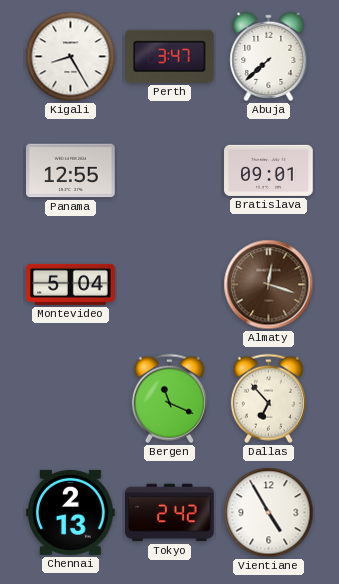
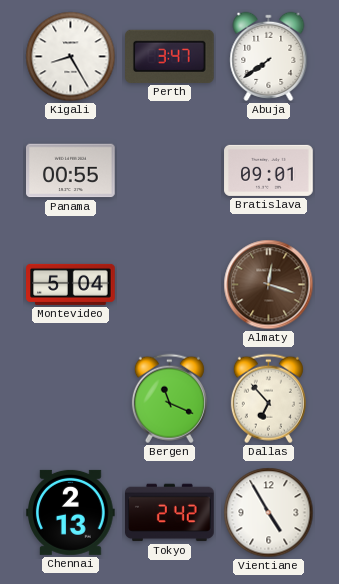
Abuja: 7:38 -> 7:39
Panama: 12:55 -> 00:55
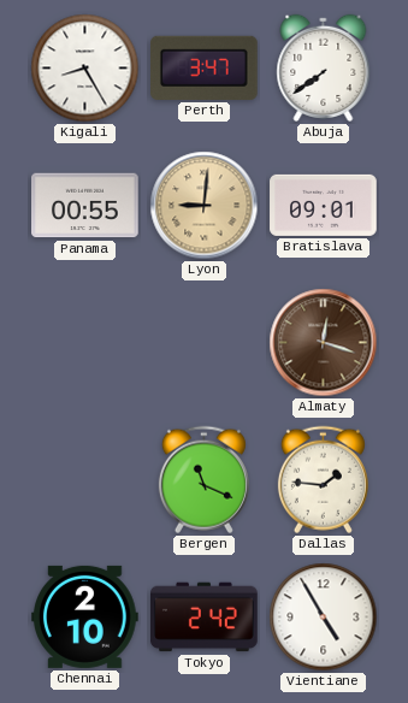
Lyon: none -> 9:01
Montevideo: 5:04 -> none
Dallas: 6:53 -> 1:46
Chennai: 2:13 -> 2:10
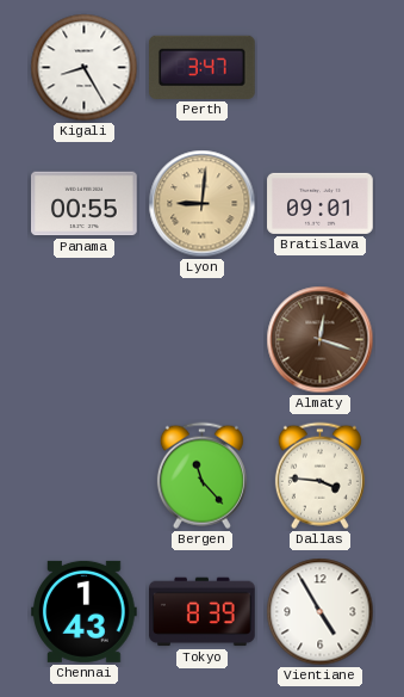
Abuja: 7:39 -> none
Bergen: 11:19 -> 11:23
Dallas: 1:46 -> 3:46
Chennai: 2:10 -> 1:43
Tokyo: 2:42 -> 8:39
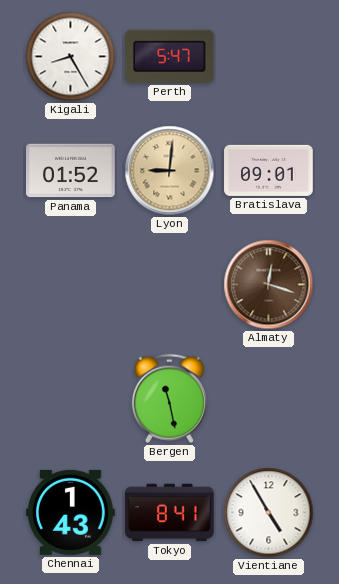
Perth: 3:47 -> 5:47
Panama: 00:55 -> 01:52
Bergen: 11:23 -> 11:28
Dallas: 3:46 -> none
Tokyo: 8:39 -> 8:41
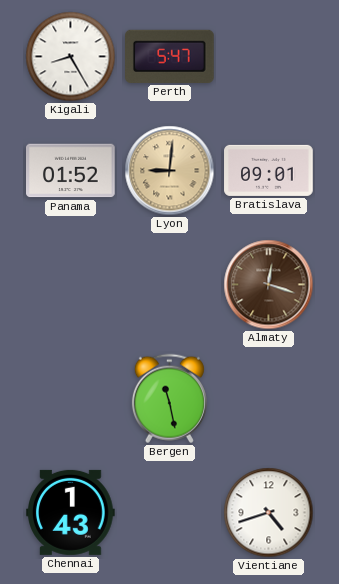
Tokyo: 8:41 -> none
Vientiane: 4:55 -> 4:42
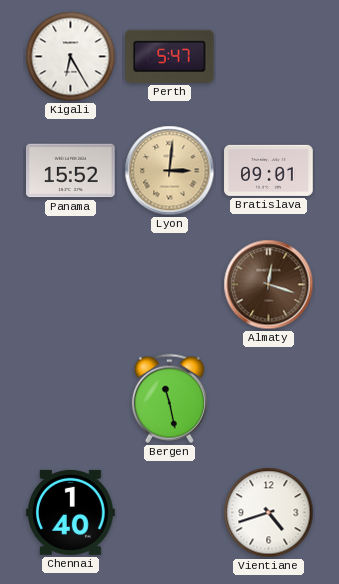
Kigali: 8:25 -> 6:25
Panama: 01:52 -> 15:52
Lyon: 9:01 -> 3:01
Chennai: 1:43 -> 1:40
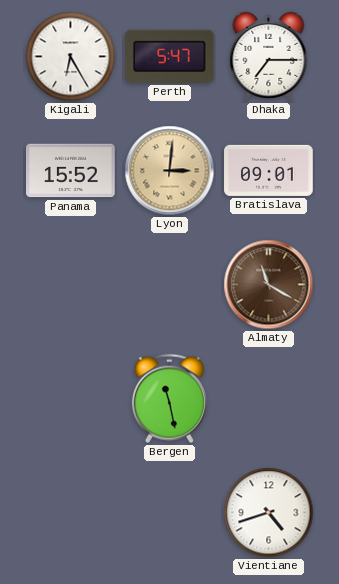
Dhaka: none -> 7:15
Almaty: 12:18 -> 11:20
Chennai: 1:40 -> none
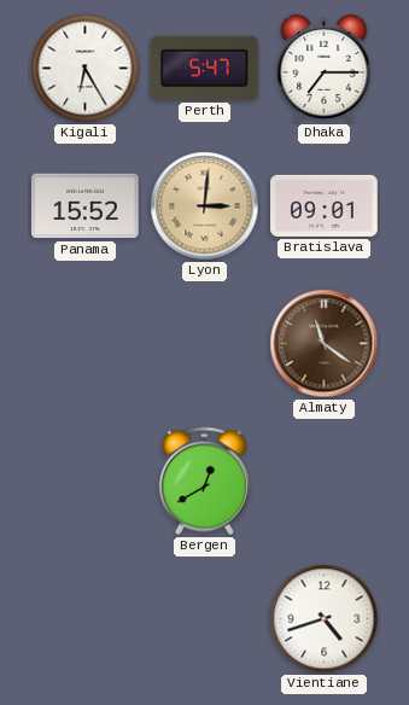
Almaty: 11:20 -> 11:21
Bergen: 11:28 -> 12:40
